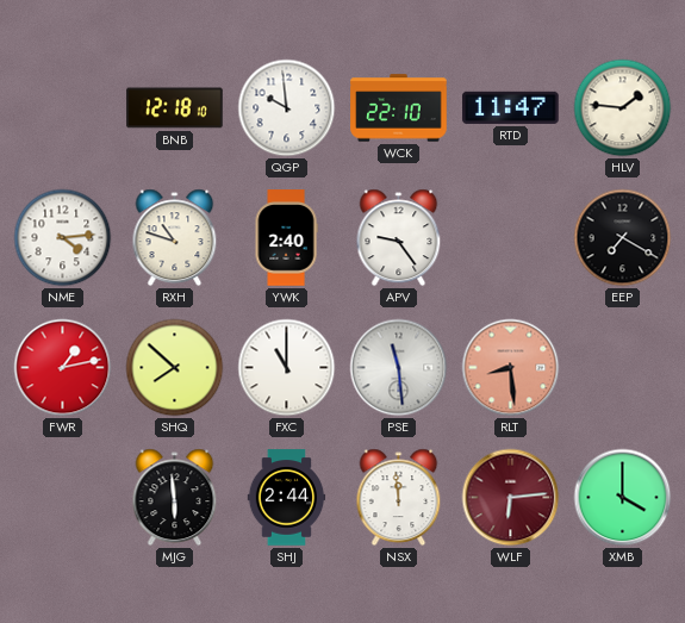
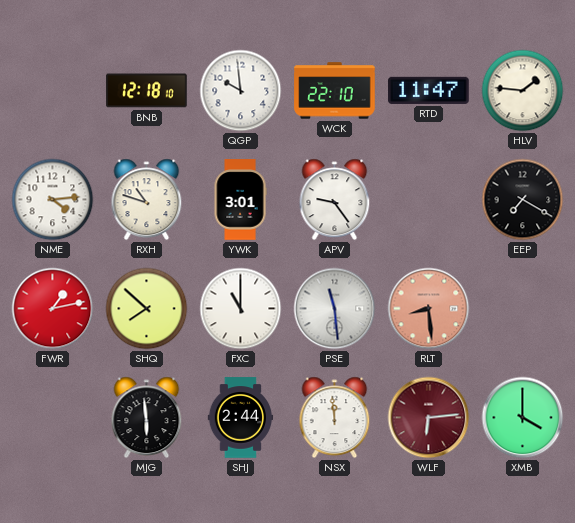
YWK: 2:40 -> 3:01
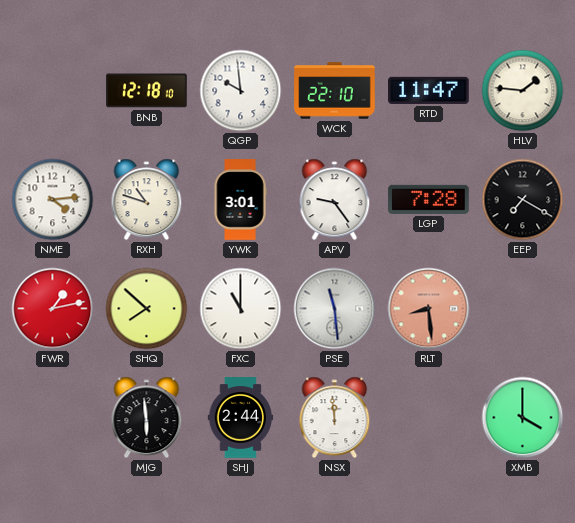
LGP: none -> 7:28
WLF: 6:14 -> none
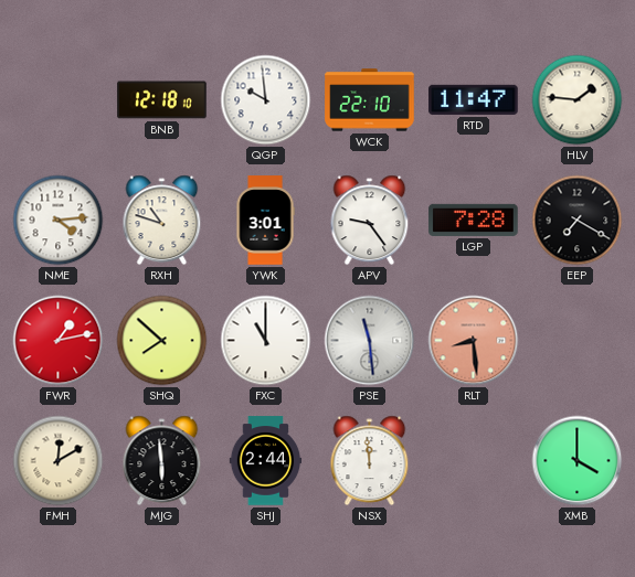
FMH: none -> 12:10
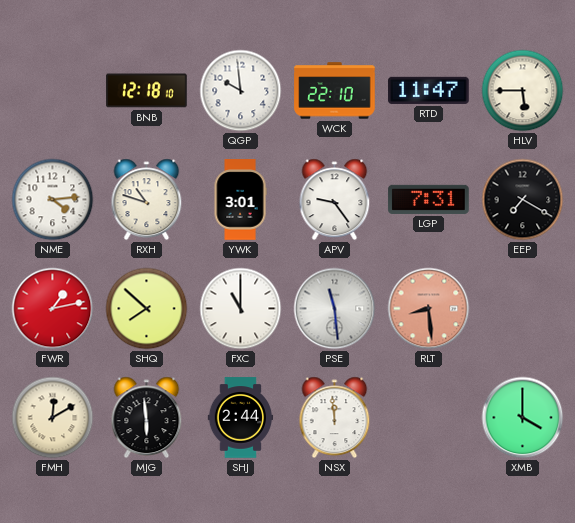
HLV: 1:46 -> 5:45
LGP: 7:28 -> 7:31
